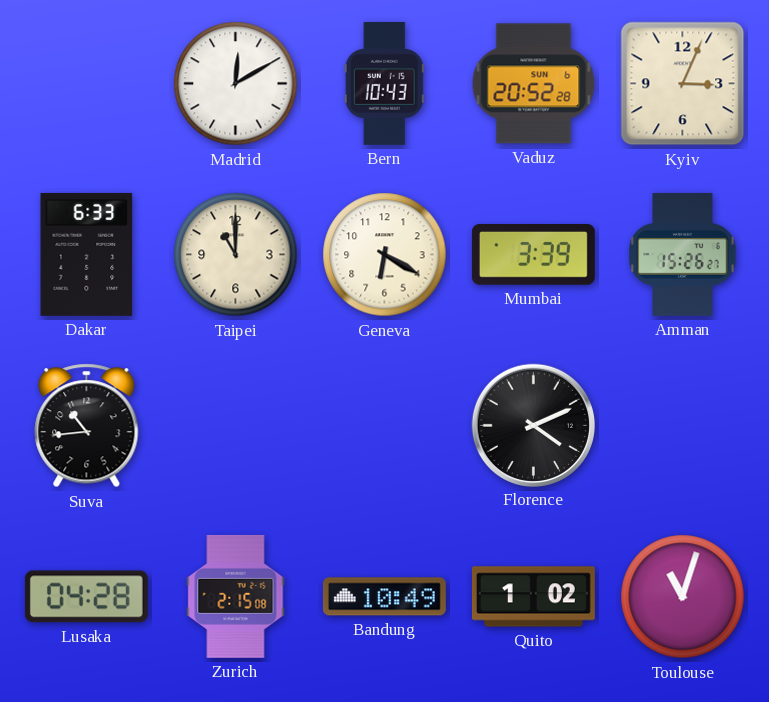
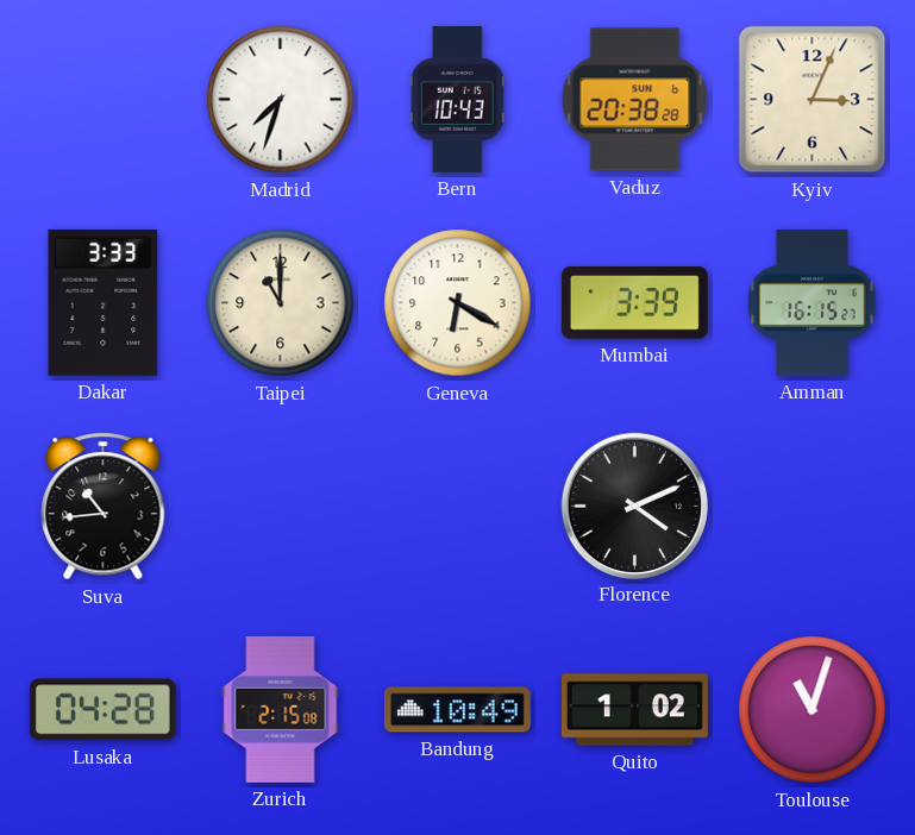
Madrid: 12:10 -> 7:33
Vaduz: 20:52 -> 20:38
Dakar: 6:33 -> 3:33
Amman: 15:26 -> 16:15
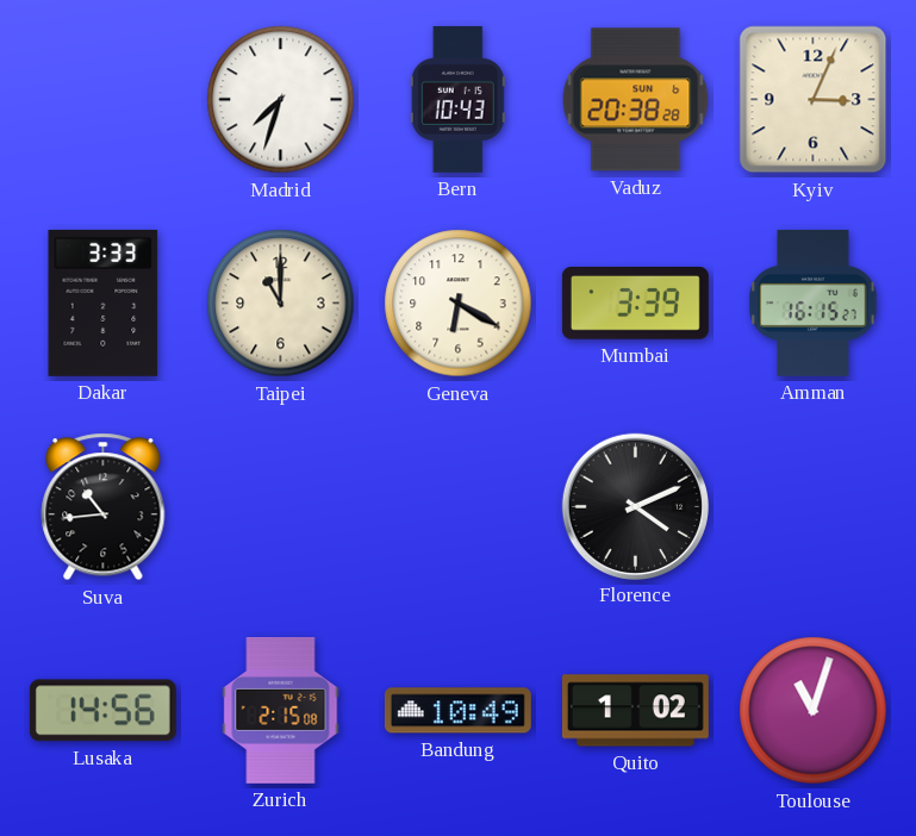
Lusaka: 04:28 -> 14:56
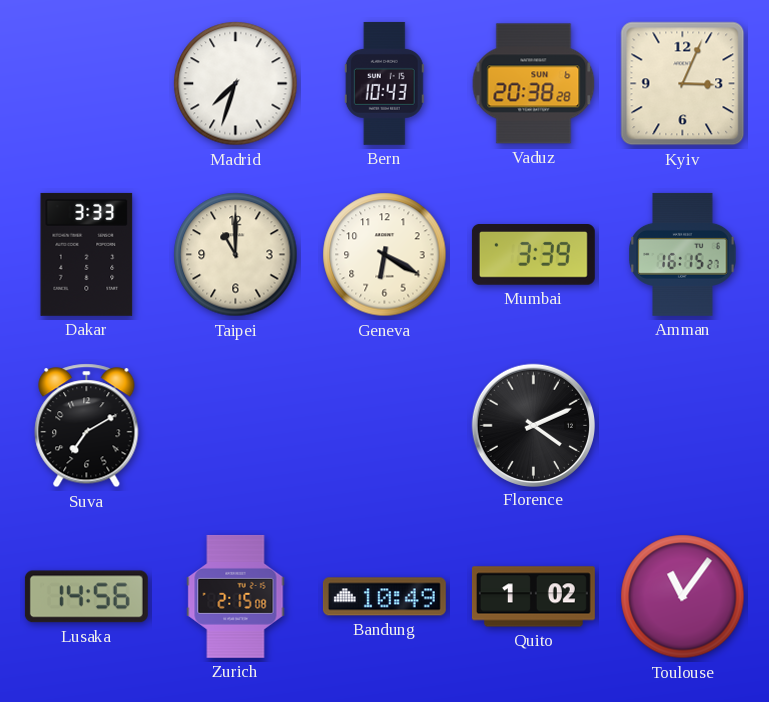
Suva: 10:44 -> 7:10
Toulouse: 11:03 -> 11:06
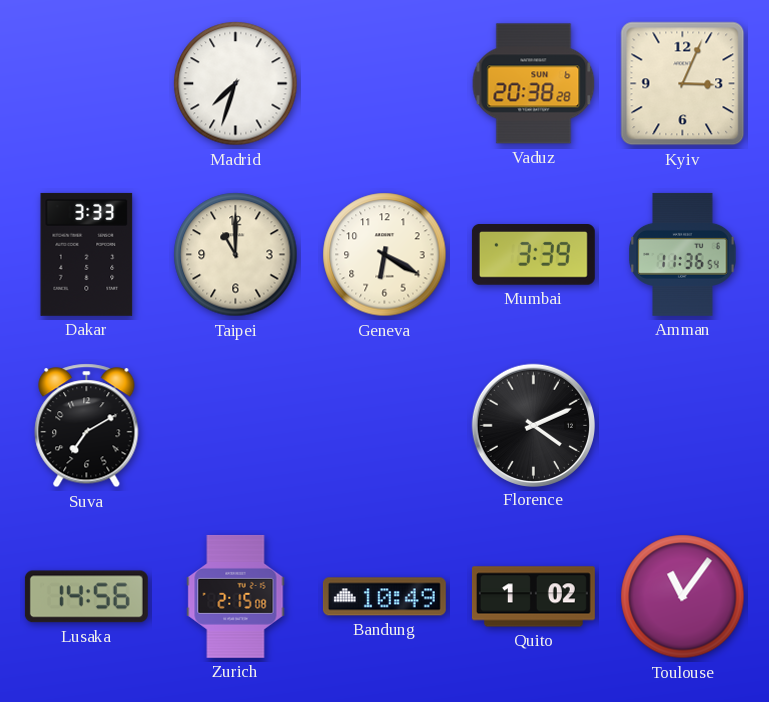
Bern: 10:43 -> none
Amman: 16:15 -> 11:36
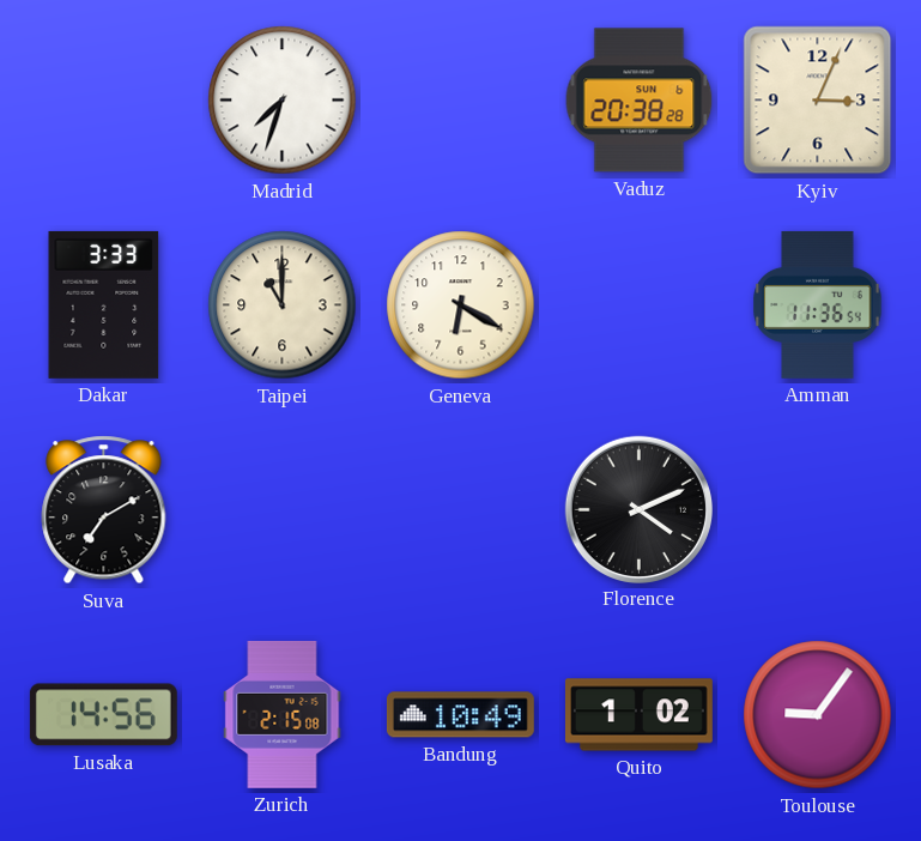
Mumbai: 3:39 -> none
Toulouse: 11:06 -> 9:06
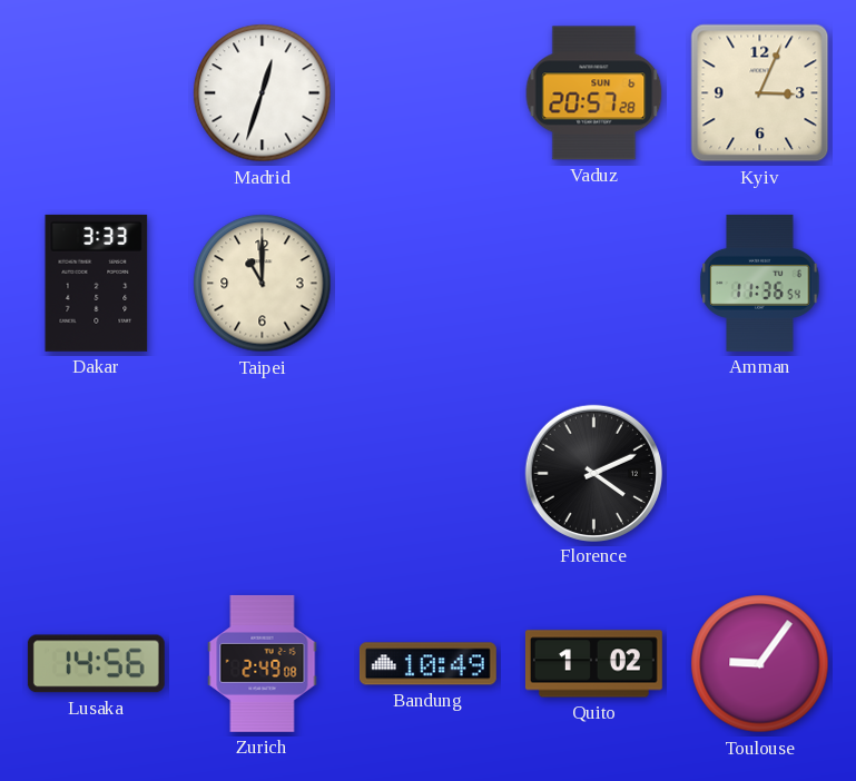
Madrid: 7:33 -> 12:33
Vaduz: 20:38 -> 20:57
Geneva: 6:20 -> none
Suva: 7:10 -> none
Zurich: 2:15 -> 2:49
